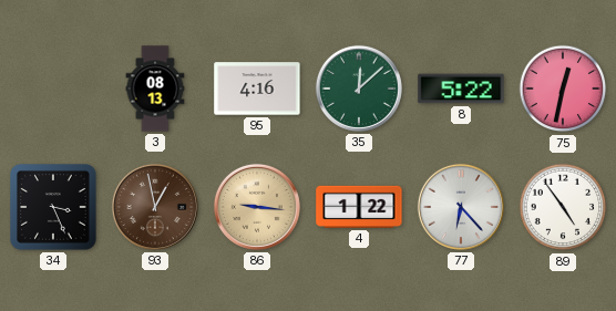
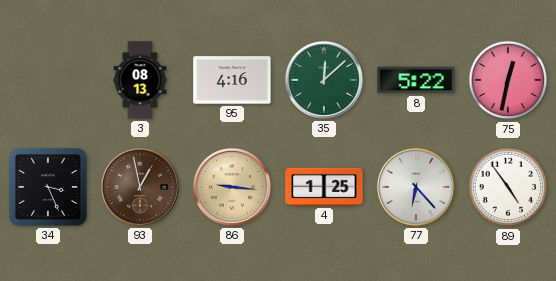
4: 1:22 -> 1:25
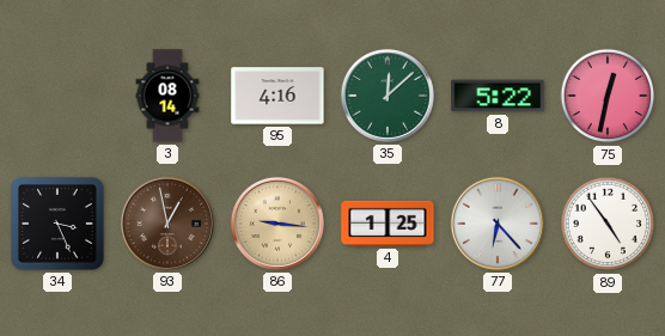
3: 08:13 -> 08:14
